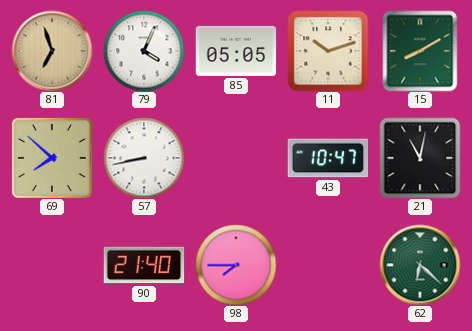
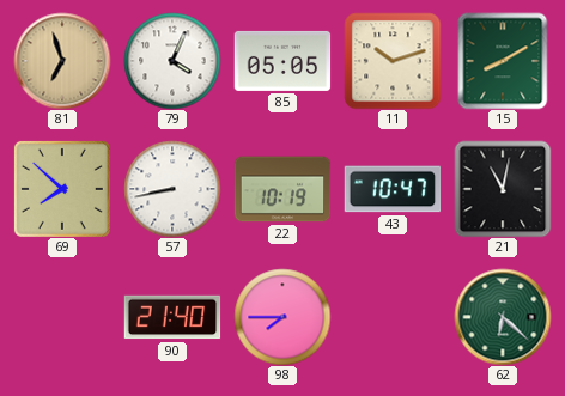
22: none -> 10:19
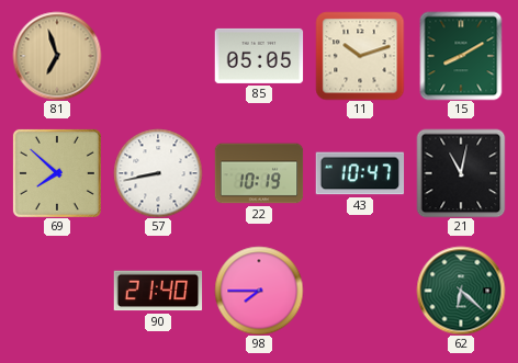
79: 4:04 -> none
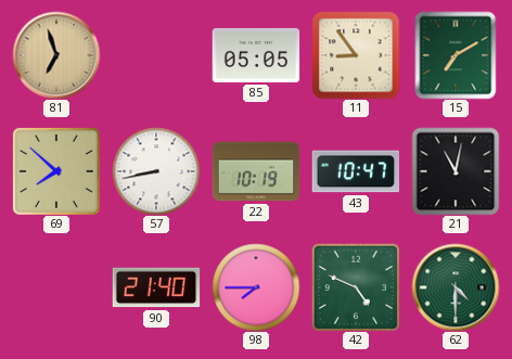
11: 10:12 -> 8:54
15: 8:10 -> 7:10
42: none -> 4:49
62: 6:22 -> 4:30
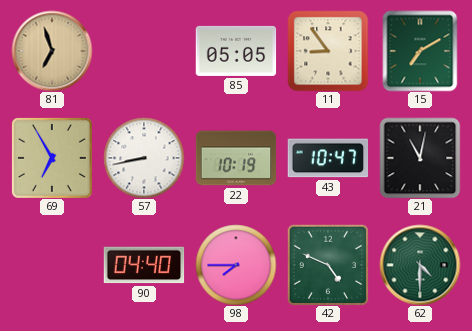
69: 7:52 -> 6:55
90: 21:40 -> 04:40
